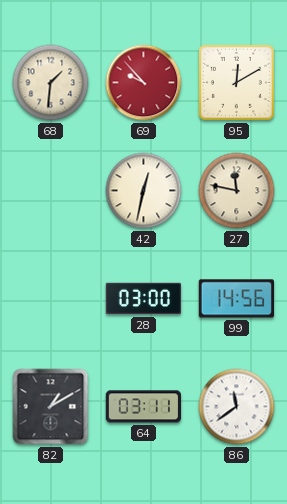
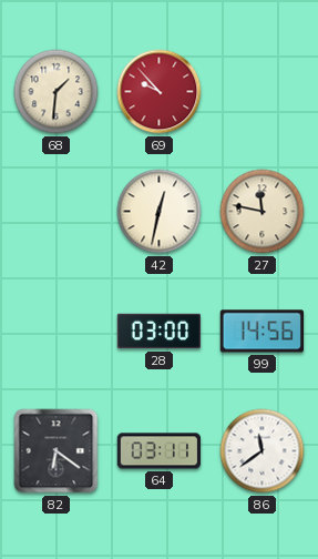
95: 12:10 -> none
82: 1:10 -> 6:21
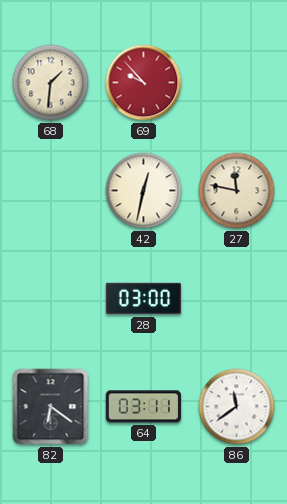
99: 14:56 -> none
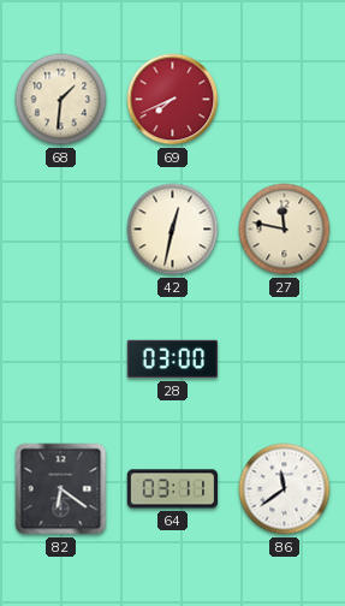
69: 9:53 -> 7:41
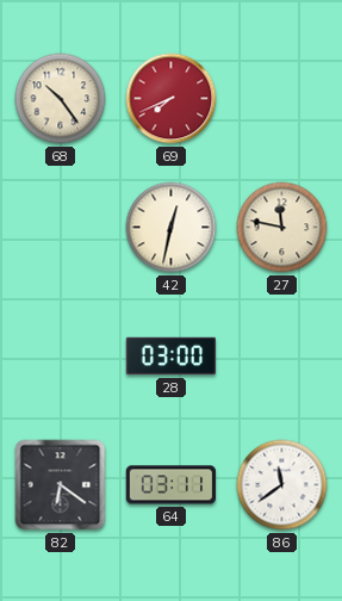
68: 1:31 -> 10:24
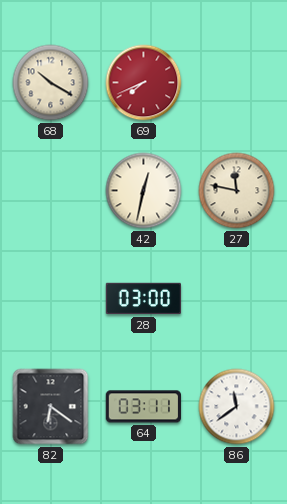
68: 10:24 -> 10:20
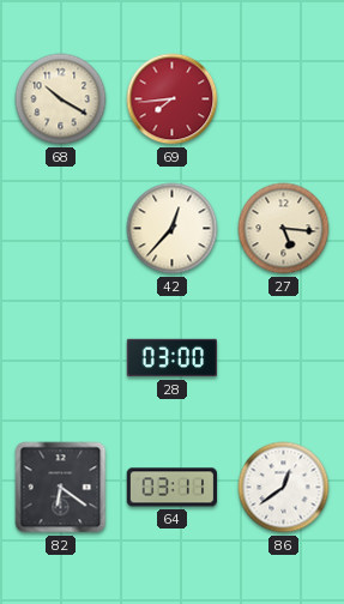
69: 7:41 -> 7:44
42: 12:32 -> 12:37
27: 11:47 -> 5:16
86: 11:39 -> 12:39
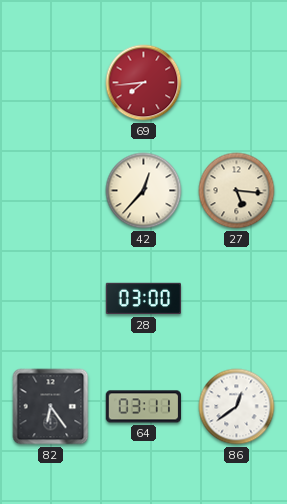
68: 10:20 -> none
82: 6:21 -> 6:24
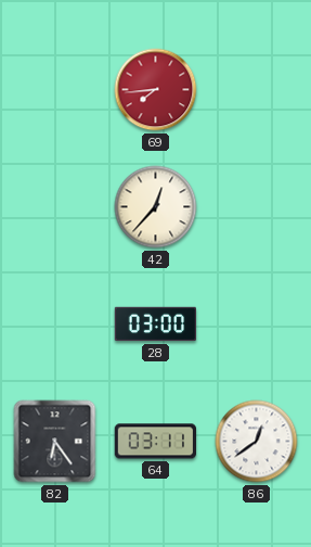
27: 5:16 -> none
